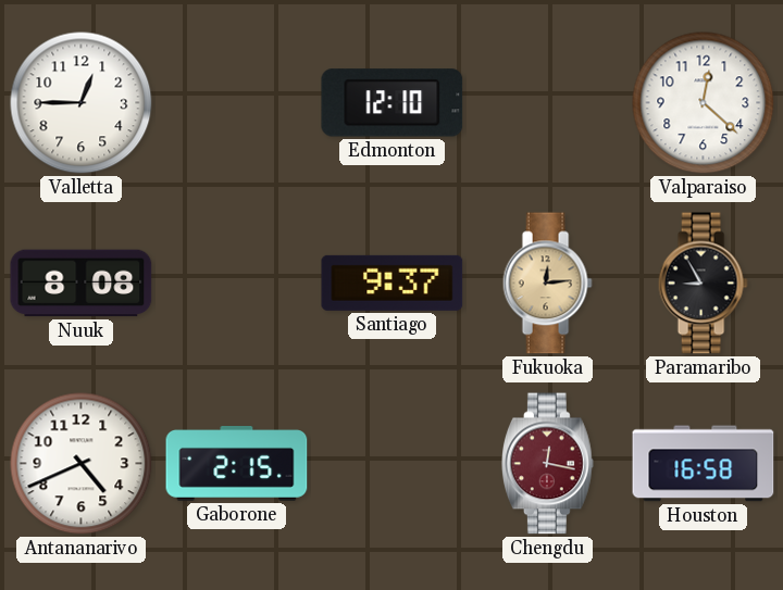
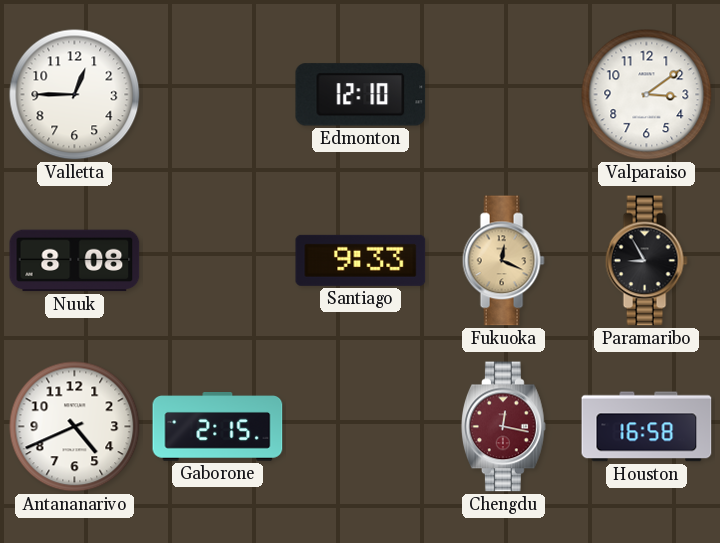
Valparaiso: 12:22 -> 3:09
Santiago: 9:37 -> 9:33
Fukuoka: 12:14 -> 12:19
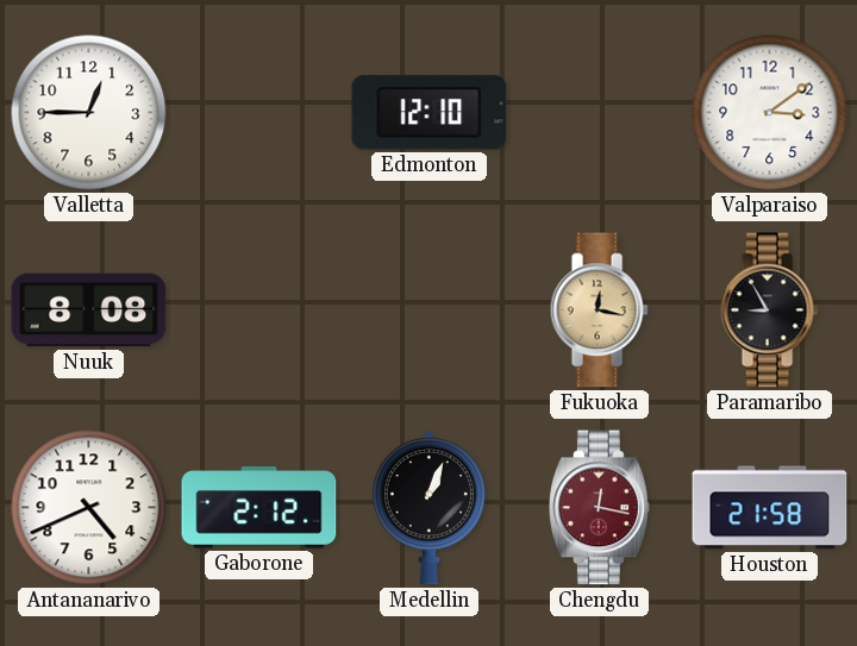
Santiago: 9:33 -> none
Fukuoka: 12:19 -> 12:17
Gaborone: 2:15 -> 2:12
Medellin: none -> 1:04
Houston: 16:58 -> 21:58
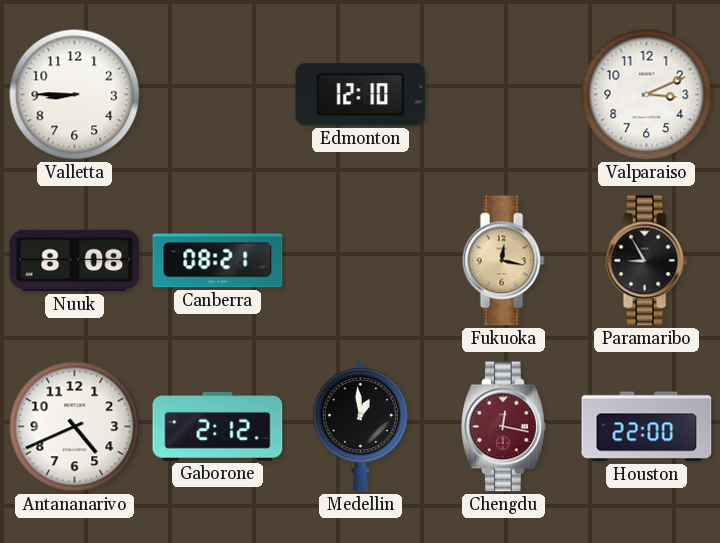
Valletta: 12:45 -> 8:45
Valparaiso: 3:09 -> 3:11
Canberra: none -> 08:21
Medellin: 1:04 -> 12:59
Houston: 21:58 -> 22:00
